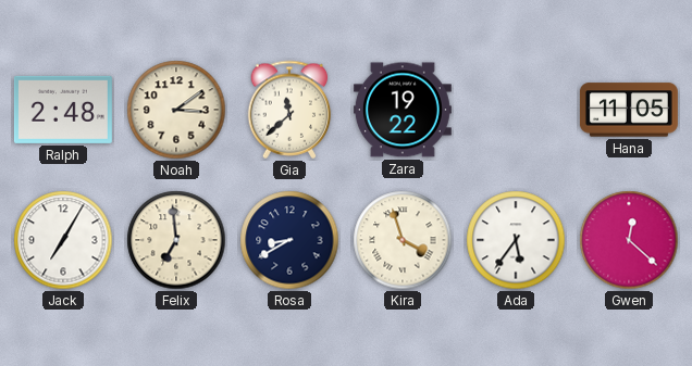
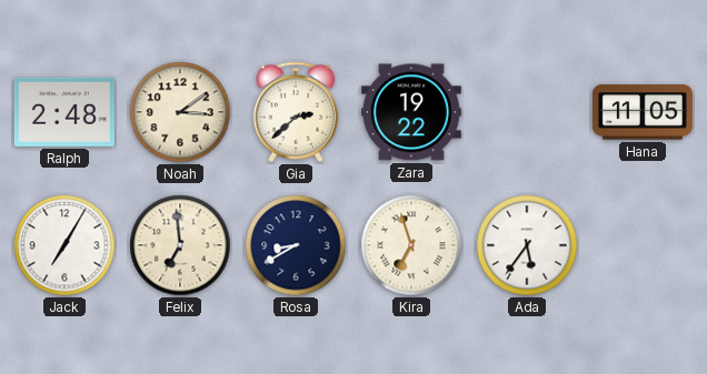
Gia: 11:38 -> 2:38
Kira: 3:57 -> 6:57
Gwen: 12:22 -> none
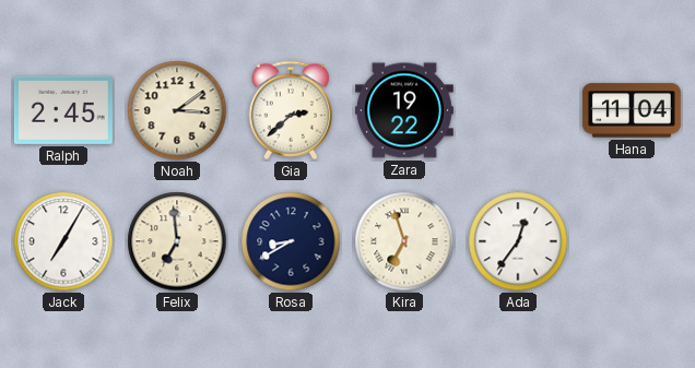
Ralph: 2:48 -> 2:45
Hana: 11:05 -> 11:04
Ada: 5:36 -> 12:36
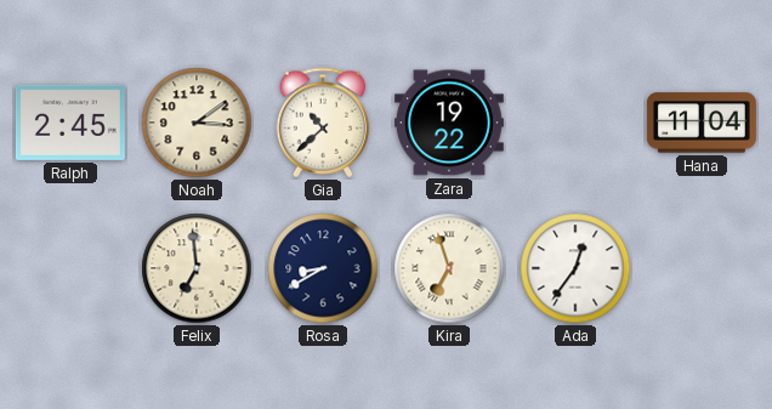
Gia: 2:38 -> 10:38
Jack: 7:05 -> none
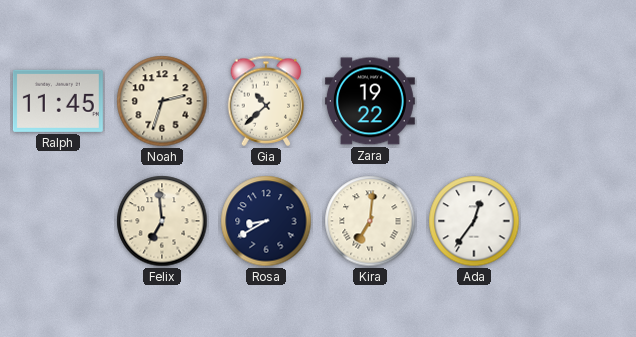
Ralph: 2:45 -> 11:45
Noah: 3:09 -> 2:33
Hana: 11:04 -> none
Kira: 6:57 -> 7:01
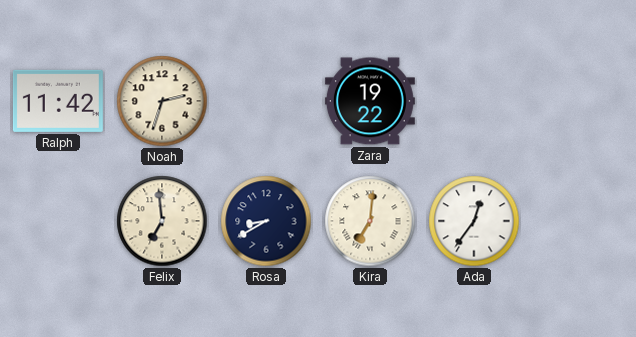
Ralph: 11:45 -> 11:42
Gia: 10:38 -> none
